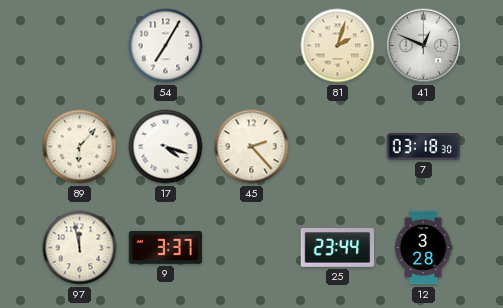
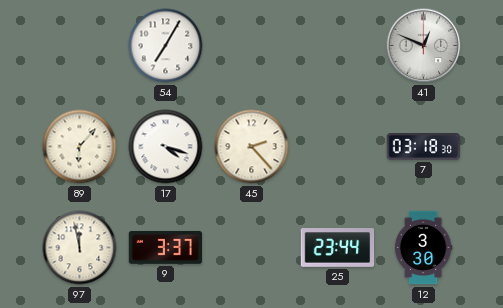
81: 2:03 -> none
12: 3:28 -> 3:30
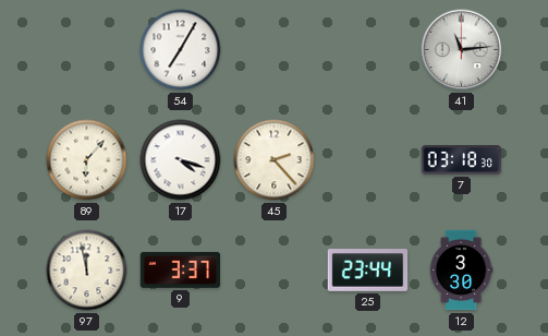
41: 12:49 -> 11:14
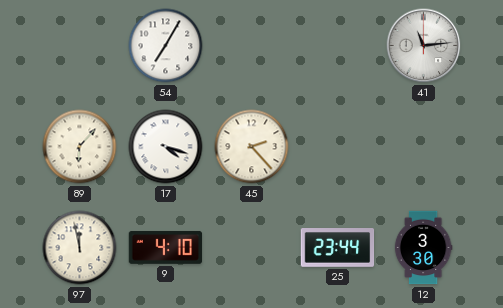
7: 03:18 -> none
9: 3:37 -> 4:10
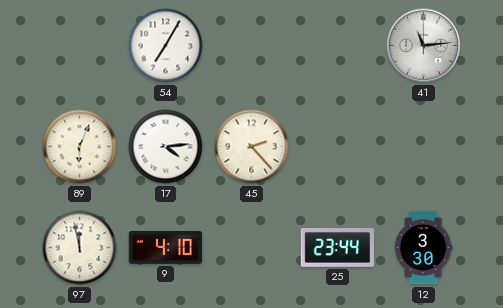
89: 6:07 -> 6:04
17: 4:18 -> 4:14
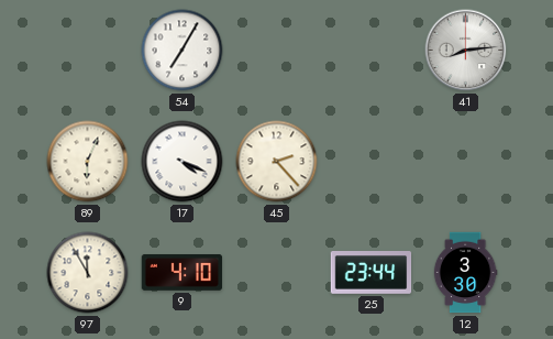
41: 11:14 -> 8:14
17: 4:14 -> 4:19
97: 11:58 -> 11:55
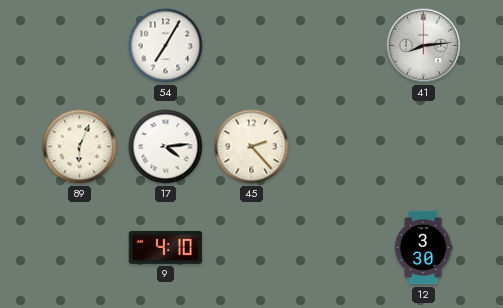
17: 4:19 -> 4:14
97: 11:55 -> none
25: 23:44 -> none
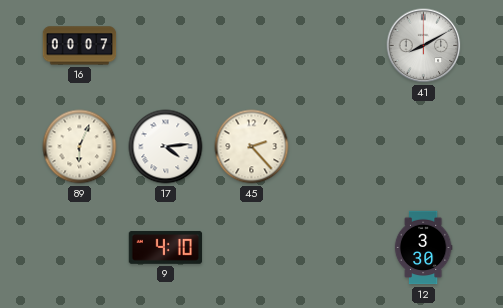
16: none -> 00:07
54: 7:05 -> none
41: 8:14 -> 8:10
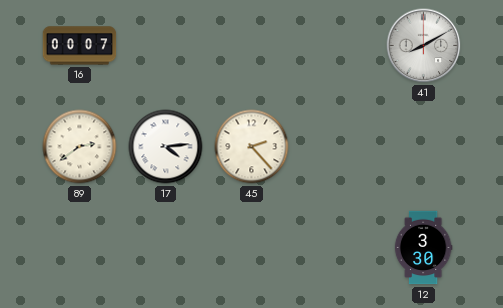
89: 6:04 -> 2:39
9: 4:10 -> none
